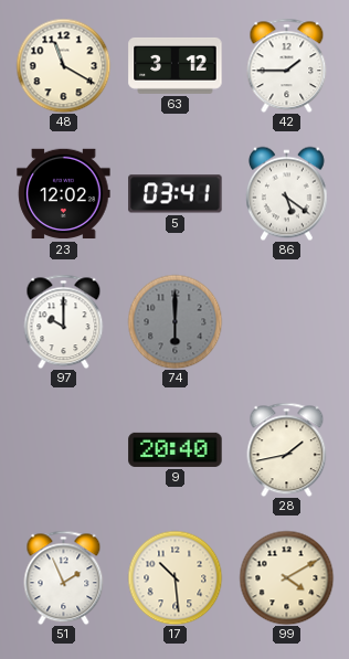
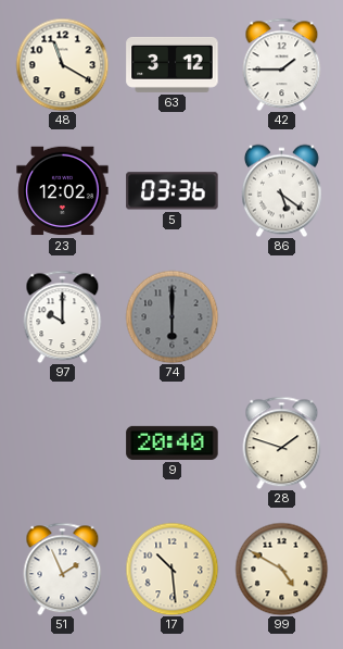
5: 03:41 -> 03:36
28: 1:43 -> 1:48
99: 4:10 -> 4:50
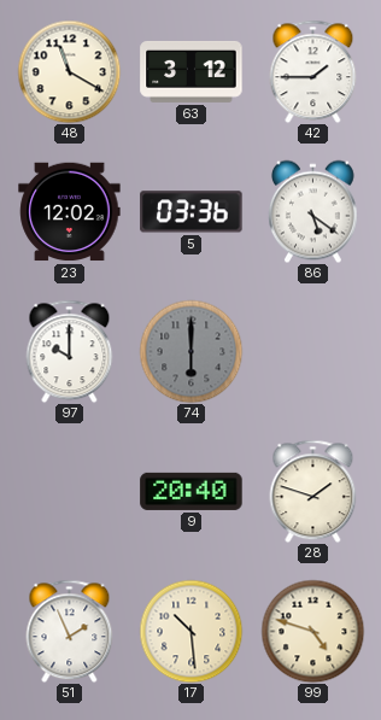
99: 4:50 -> 4:48
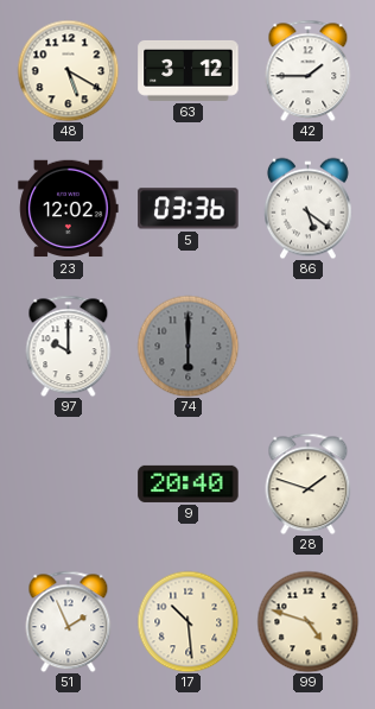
48: 11:20 -> 5:20
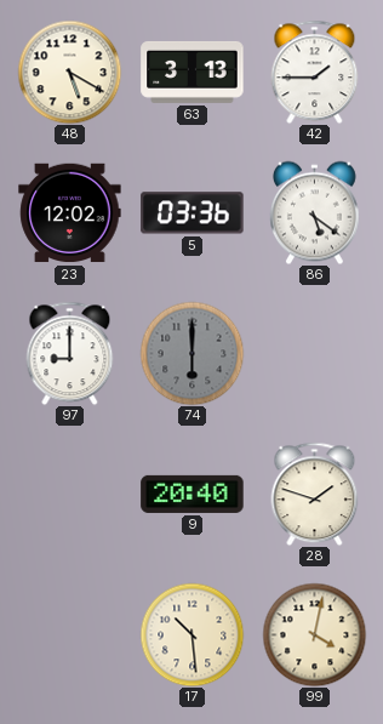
63: 3:12 -> 3:13
97: 10:00 -> 9:00
51: 1:56 -> none
99: 4:48 -> 4:02
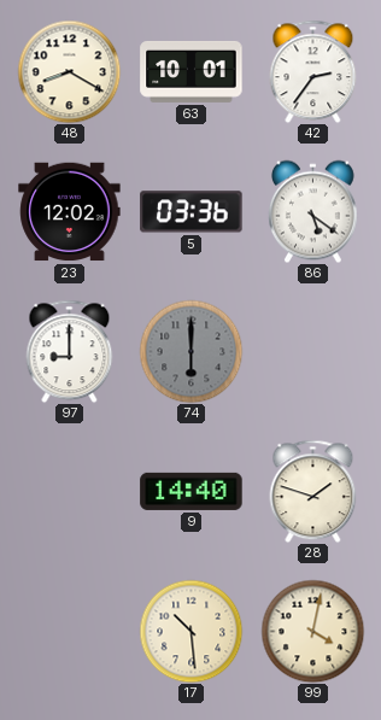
48: 5:20 -> 8:20
63: 3:13 -> 10:01
42: 1:45 -> 2:36
9: 20:40 -> 14:40
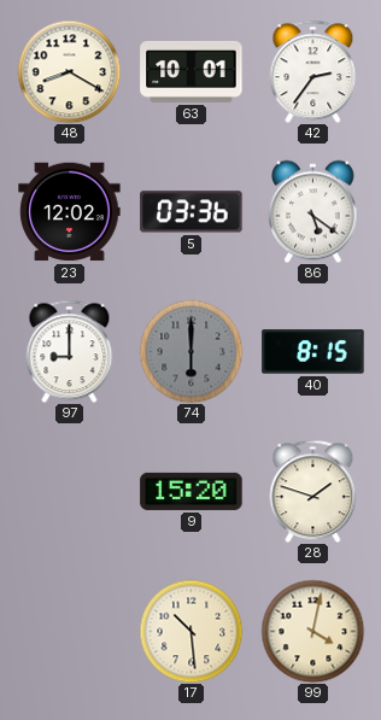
40: none -> 8:15
9: 14:40 -> 15:20
